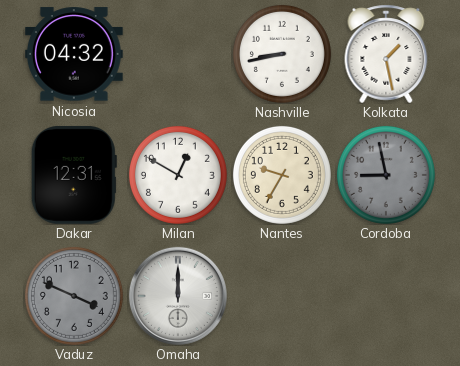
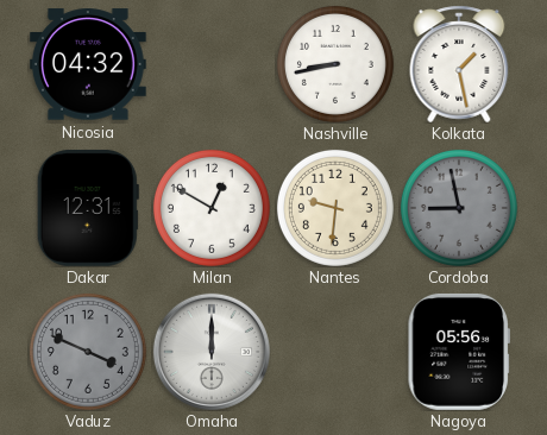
Nantes: 9:35 -> 9:31
Nagoya: none -> 05:56
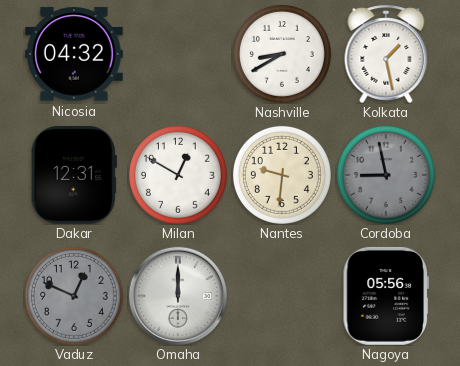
Nashville: 8:43 -> 8:40
Vaduz: 3:49 -> 12:49
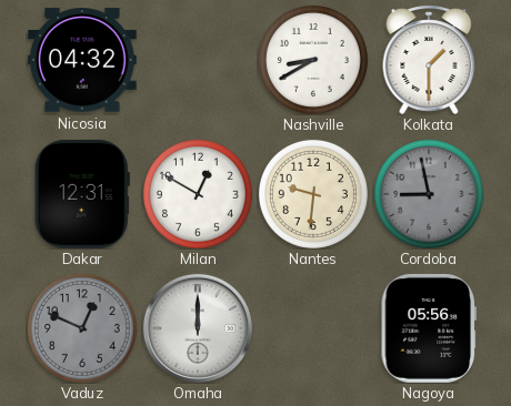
Kolkata: 1:28 -> 1:30
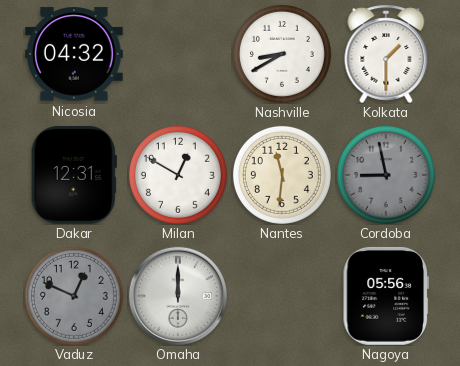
Nantes: 9:31 -> 11:31
